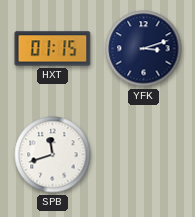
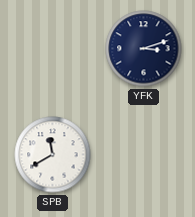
HXT: 01:15 -> none
SPB: 11:42 -> 11:40
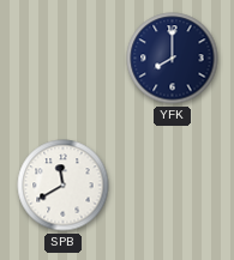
YFK: 3:12 -> 8:00
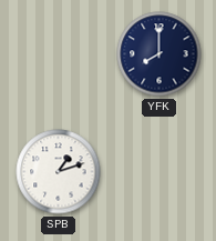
SPB: 11:40 -> 1:12
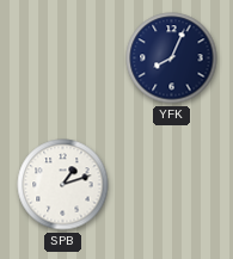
YFK: 8:00 -> 8:04
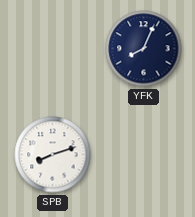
SPB: 1:12 -> 8:12
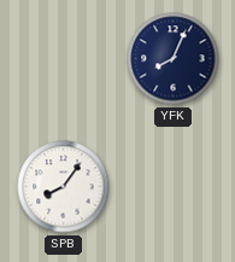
SPB: 8:12 -> 8:06
